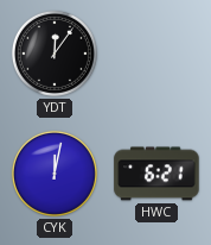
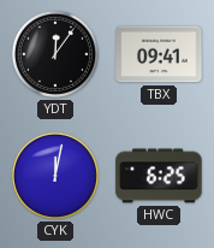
TBX: none -> 09:41
HWC: 6:21 -> 6:25
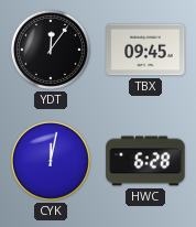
TBX: 09:41 -> 09:45
HWC: 6:25 -> 6:28
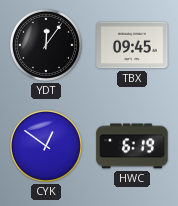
CYK: 12:02 -> 12:51
HWC: 6:28 -> 6:19
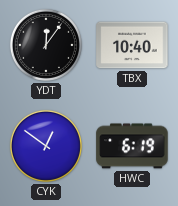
TBX: 09:45 -> 10:40
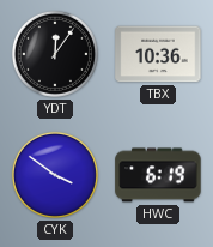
TBX: 10:40 -> 10:36
CYK: 12:51 -> 3:51
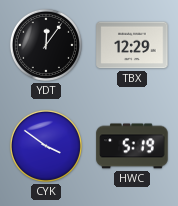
TBX: 10:36 -> 12:29
HWC: 6:19 -> 5:19
